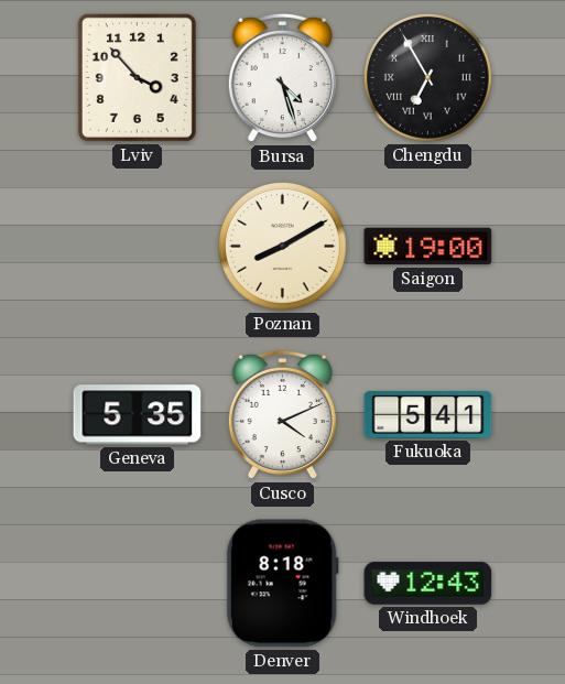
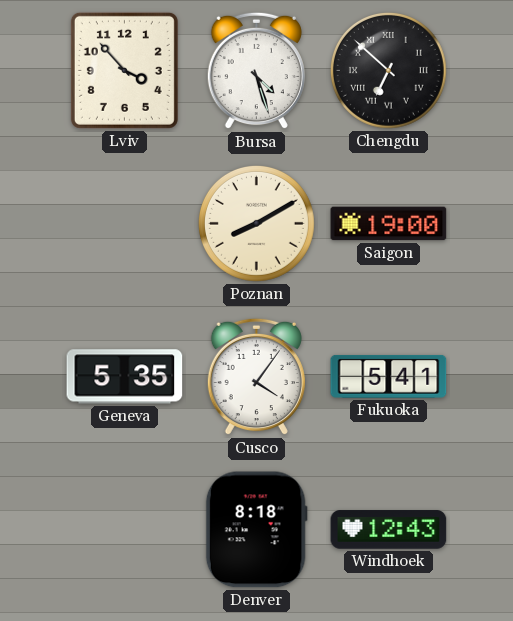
Chengdu: 6:55 -> 6:52
Cusco: 4:11 -> 4:06
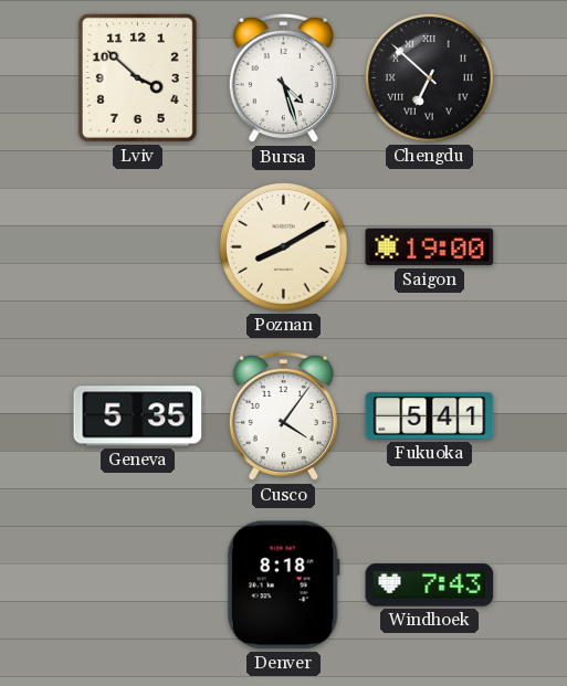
Lviv: 3:53 -> 3:52
Windhoek: 12:43 -> 7:43
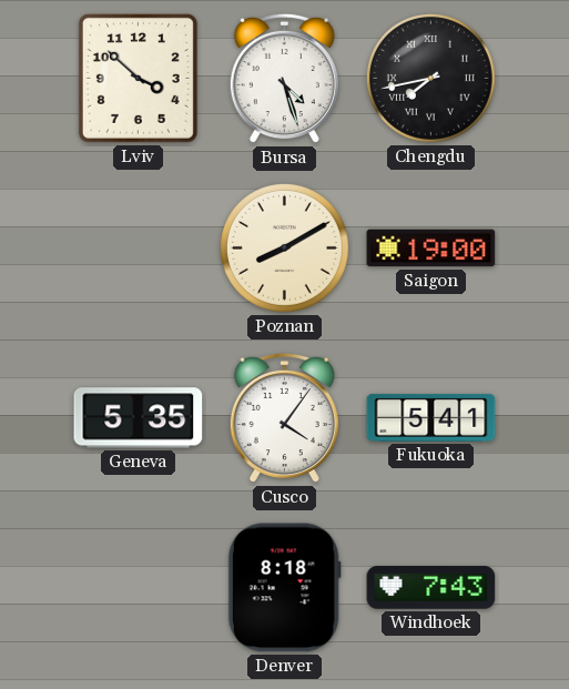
Chengdu: 6:52 -> 7:43
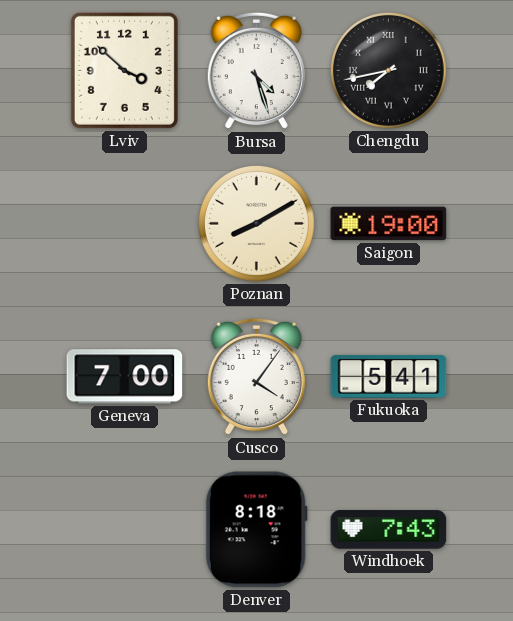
Geneva: 5:35 -> 7:00
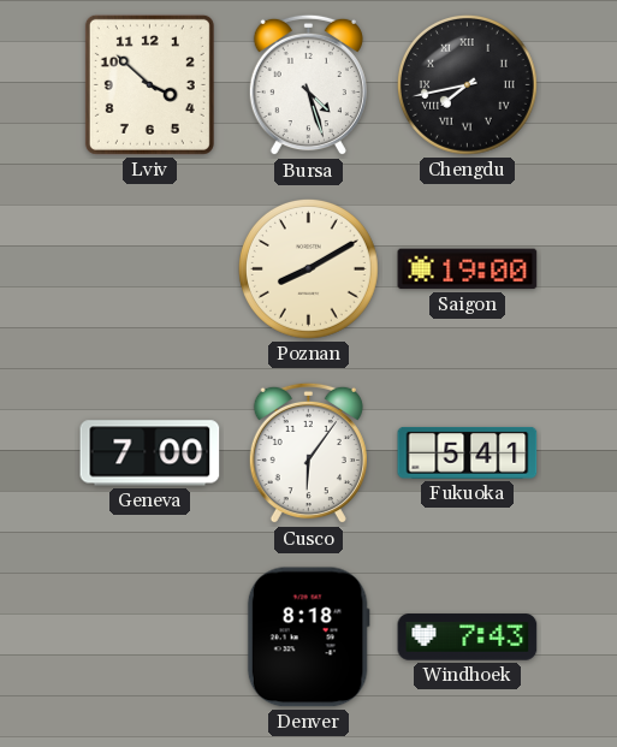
Cusco: 4:06 -> 6:06
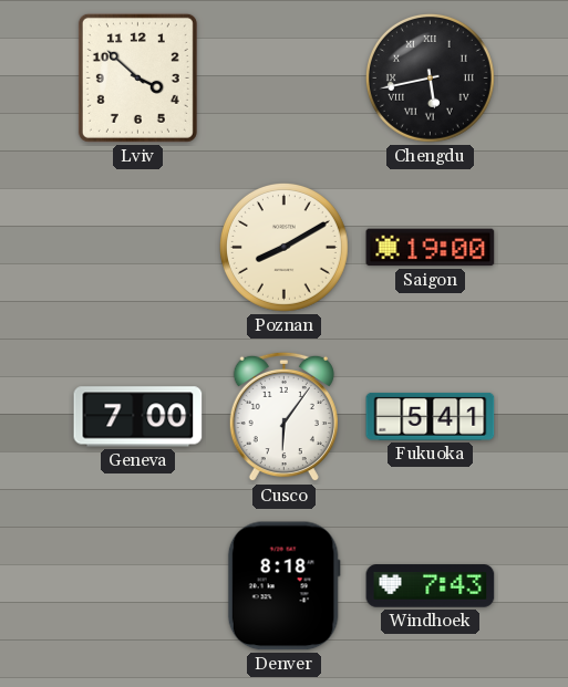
Bursa: 4:27 -> none
Chengdu: 7:43 -> 5:43
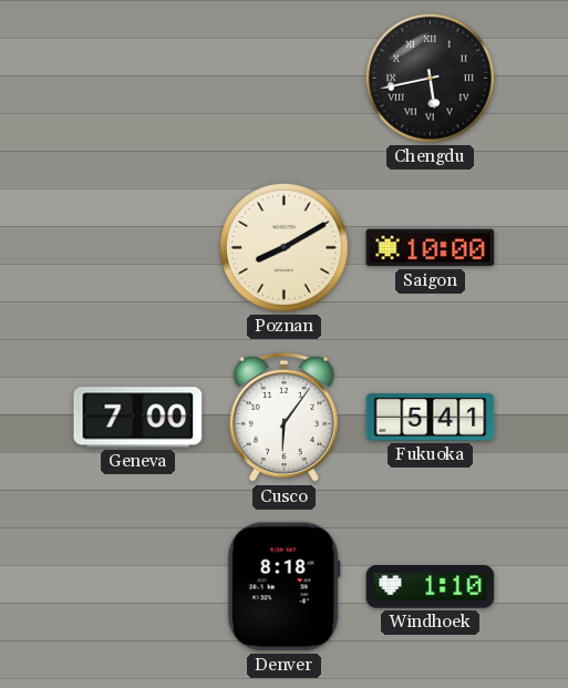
Lviv: 3:52 -> none
Saigon: 19:00 -> 10:00
Windhoek: 7:43 -> 1:10
